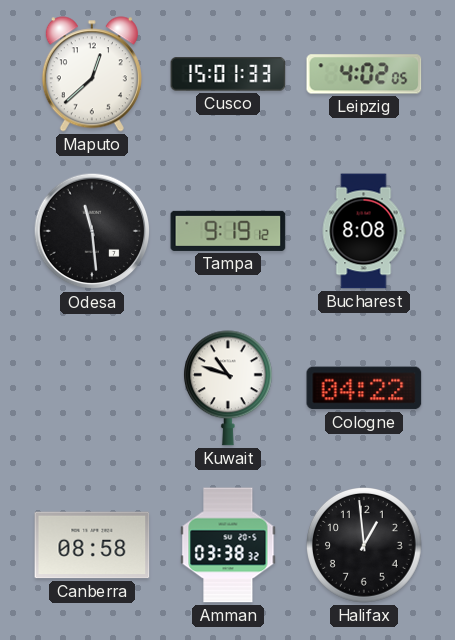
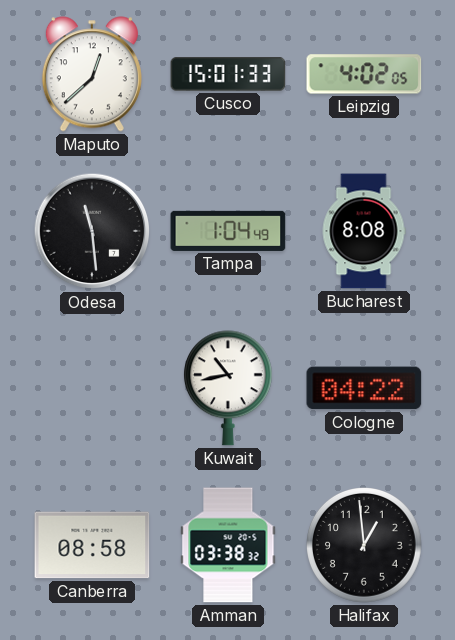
Tampa: 9:19 -> 1:04
Kuwait: 10:48 -> 10:43
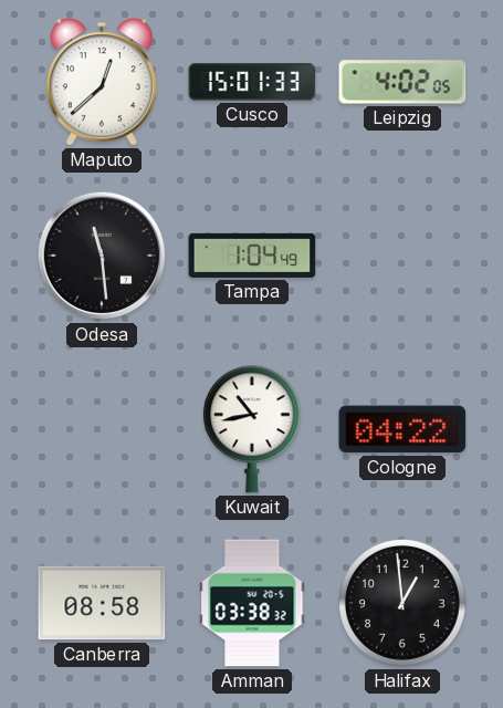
Bucharest: 8:08 -> none
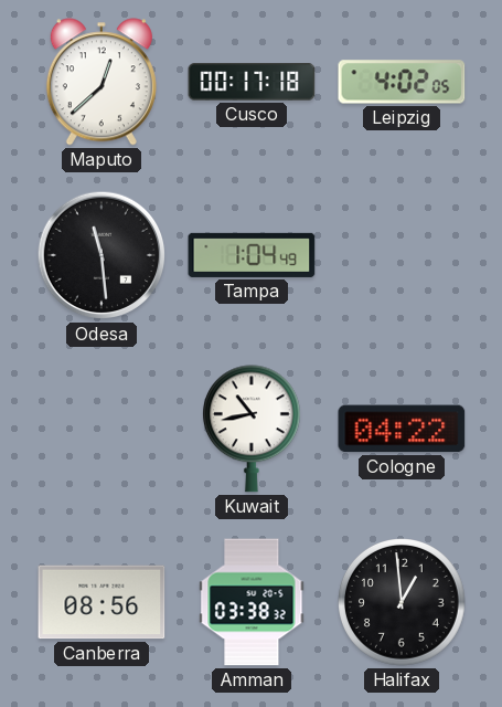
Cusco: 15:01 -> 00:17
Canberra: 08:58 -> 08:56
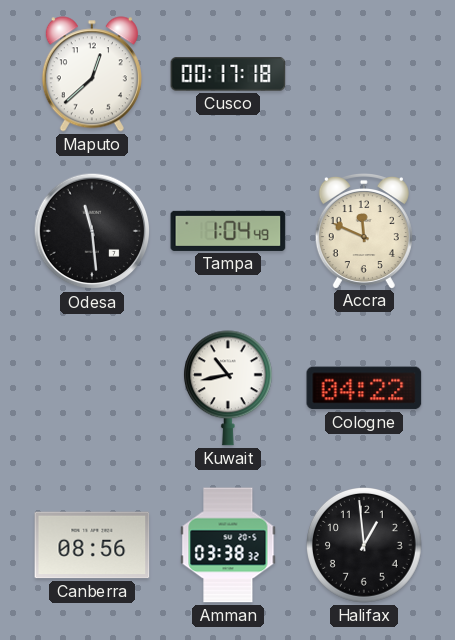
Leipzig: 4:02 -> none
Accra: none -> 11:49
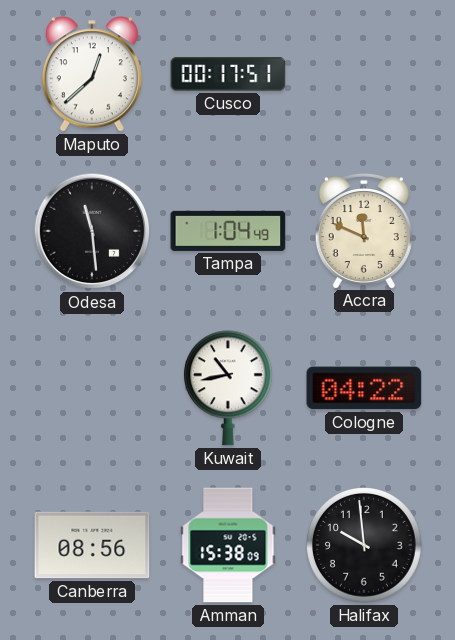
Cusco: 00:17:18 -> 00:17:51
Amman: 03:38 -> 15:38
Halifax: 12:59 -> 9:59
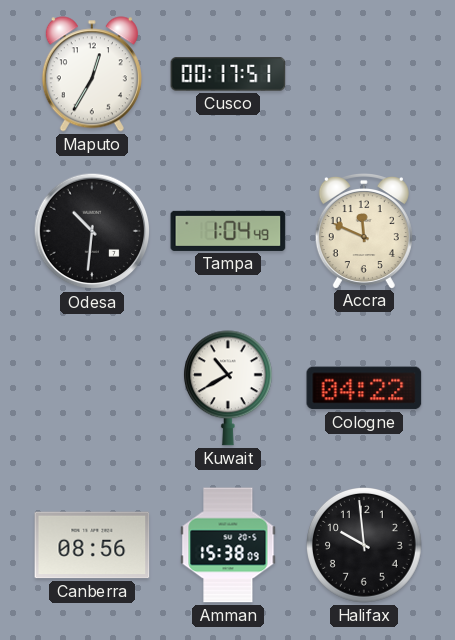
Maputo: 12:38 -> 12:35
Odesa: 11:29 -> 10:31
Kuwait: 10:43 -> 10:40
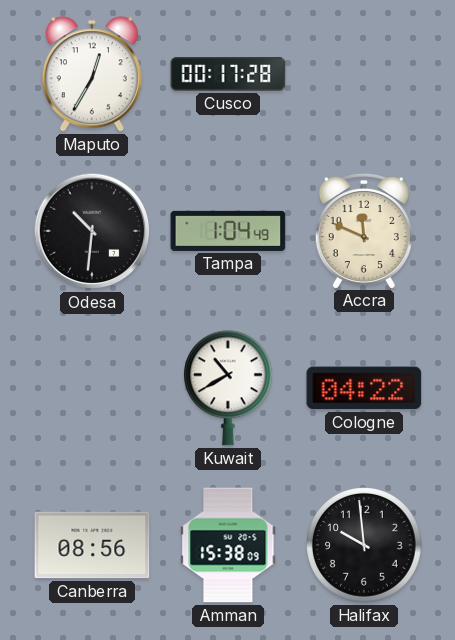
Cusco: 00:17:51 -> 00:17:28
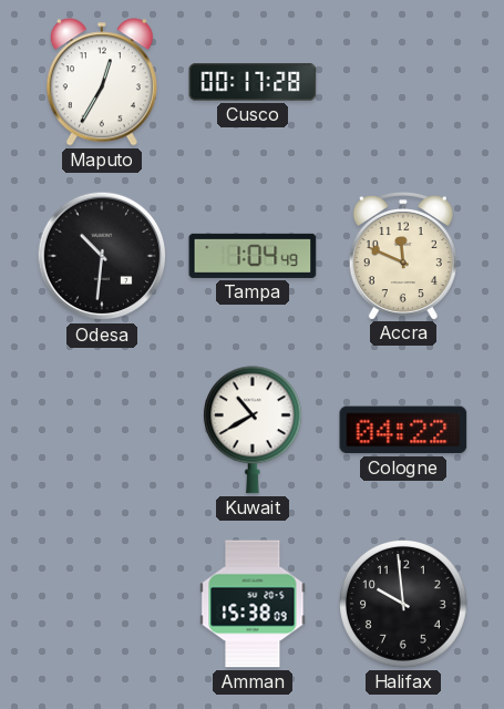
Canberra: 08:56 -> none
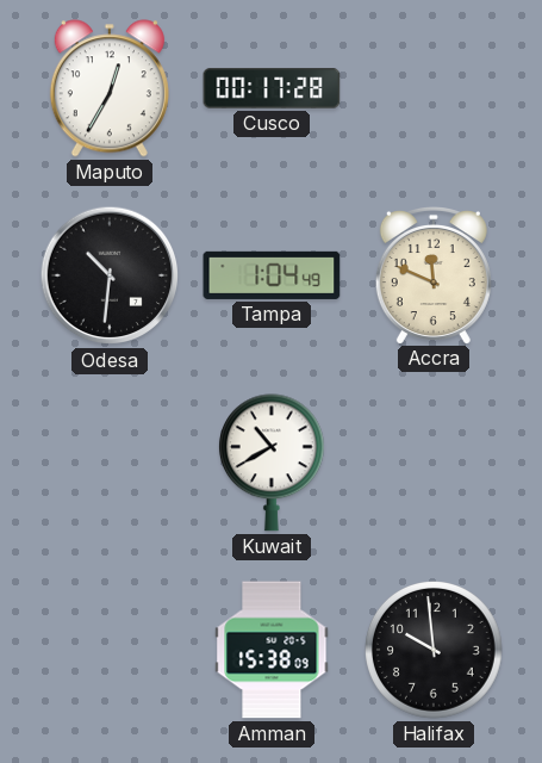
Cologne: 04:22 -> none
